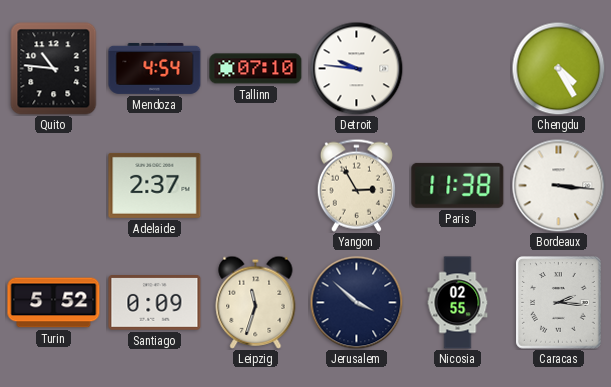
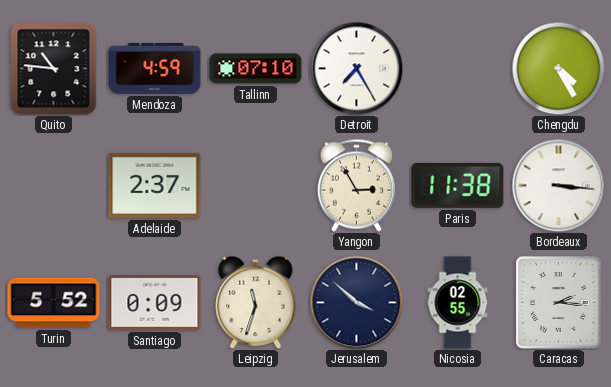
Mendoza: 4:54 -> 4:59
Detroit: 9:46 -> 7:25
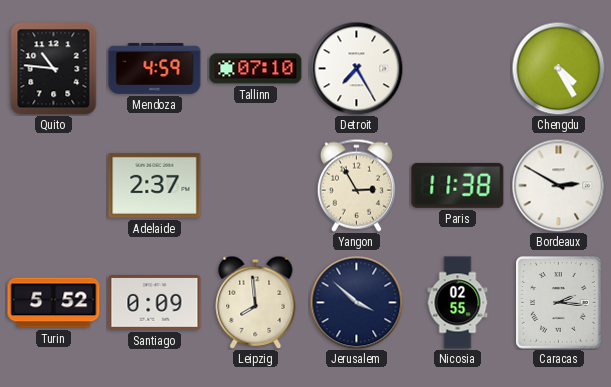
Bordeaux: 3:16 -> 2:50
Leipzig: 11:33 -> 7:59
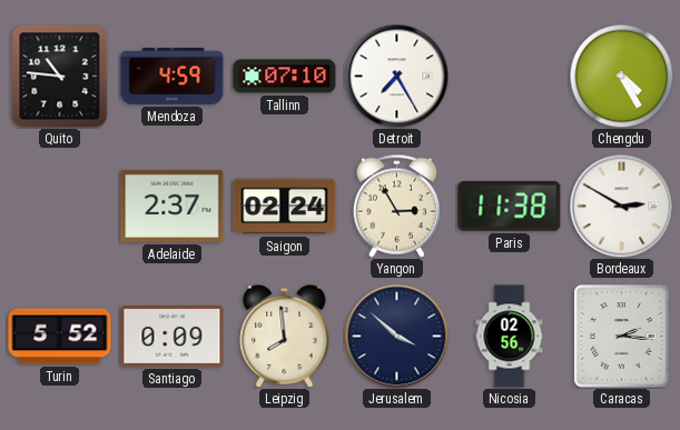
Saigon: none -> 02:24
Nicosia: 02:55 -> 02:56
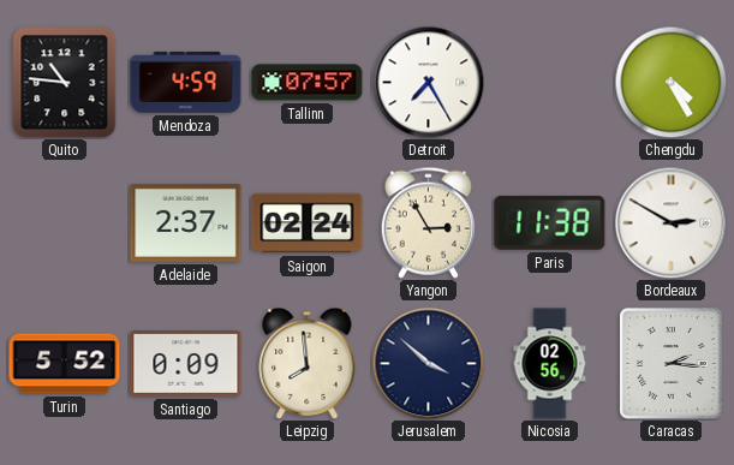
Tallinn: 07:10 -> 07:57
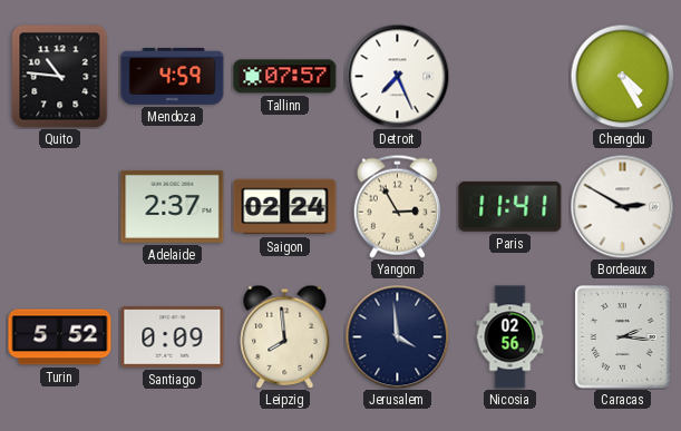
Detroit: 7:25 -> 7:26
Paris: 11:38 -> 11:41
Jerusalem: 3:52 -> 3:59
